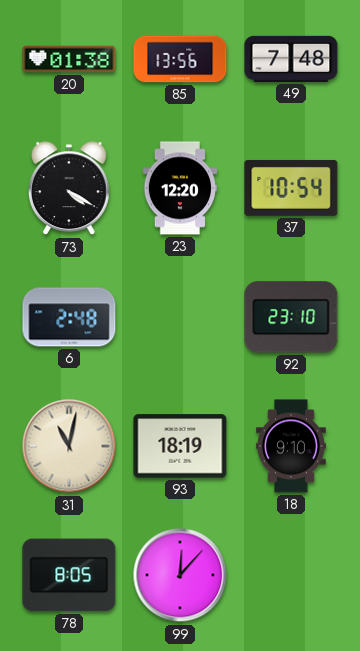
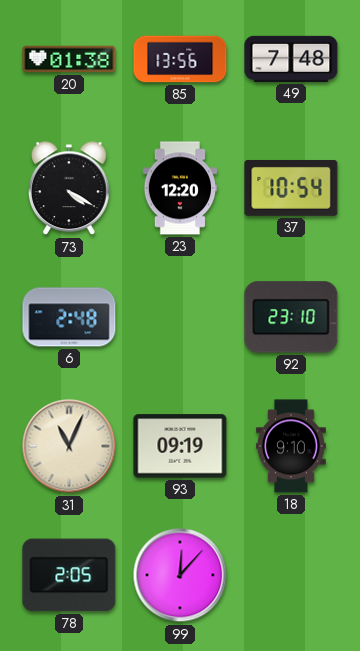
31: 11:02 -> 11:04
93: 18:19 -> 09:19
78: 8:05 -> 2:05
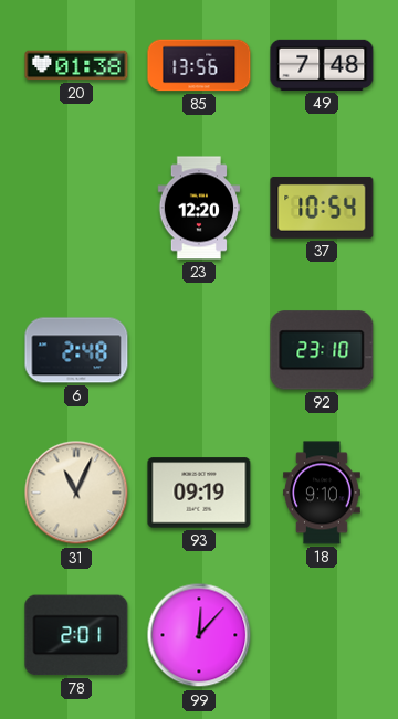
73: 4:20 -> none
78: 2:05 -> 2:01
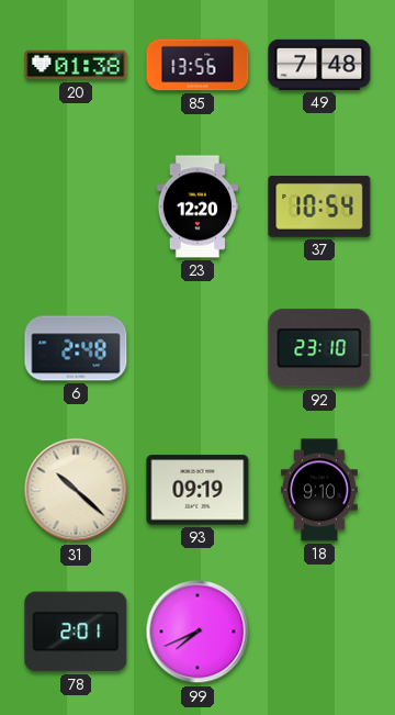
31: 11:04 -> 10:22
99: 12:07 -> 7:41
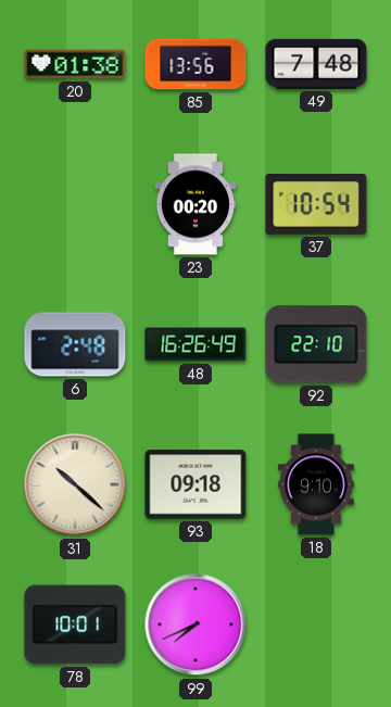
23: 12:20 -> 00:20
48: none -> 16:26
92: 23:10 -> 22:10
93: 09:19 -> 09:18
78: 2:01 -> 10:01
